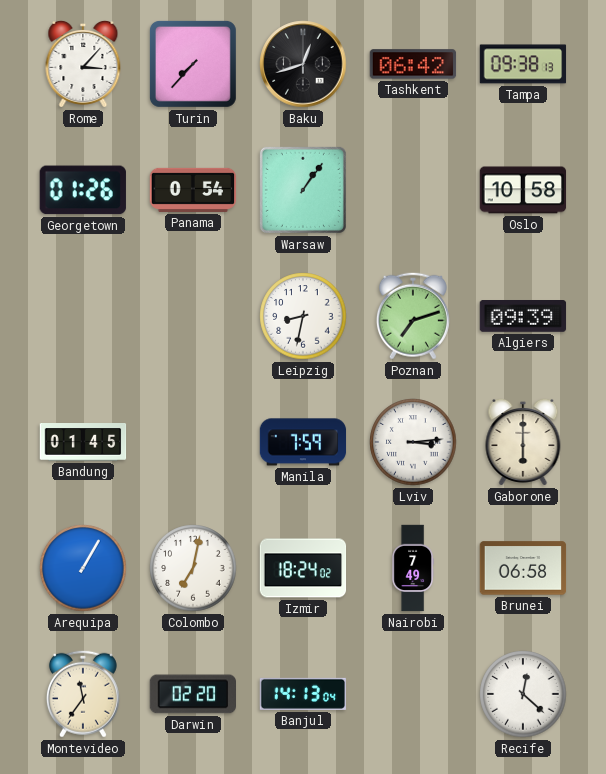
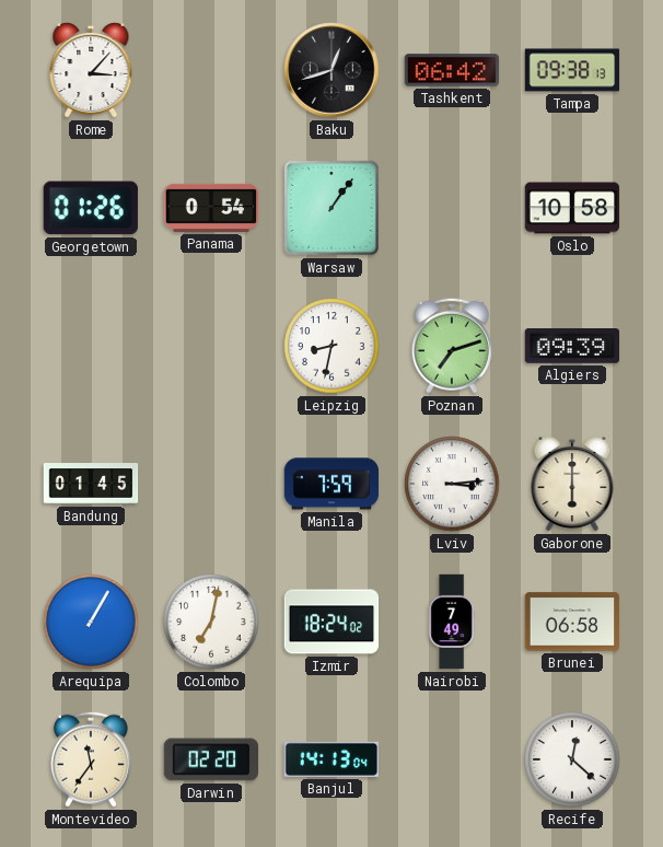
Turin: 7:37 -> none
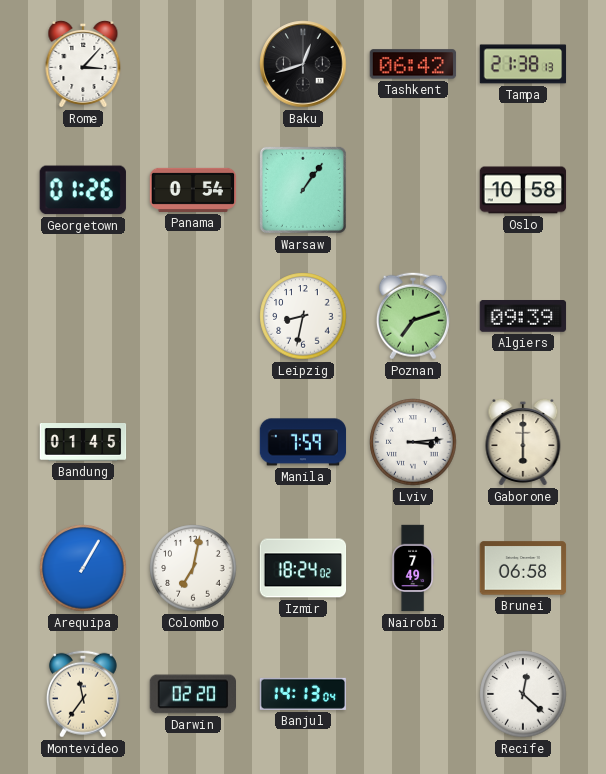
Tampa: 09:38 -> 21:38
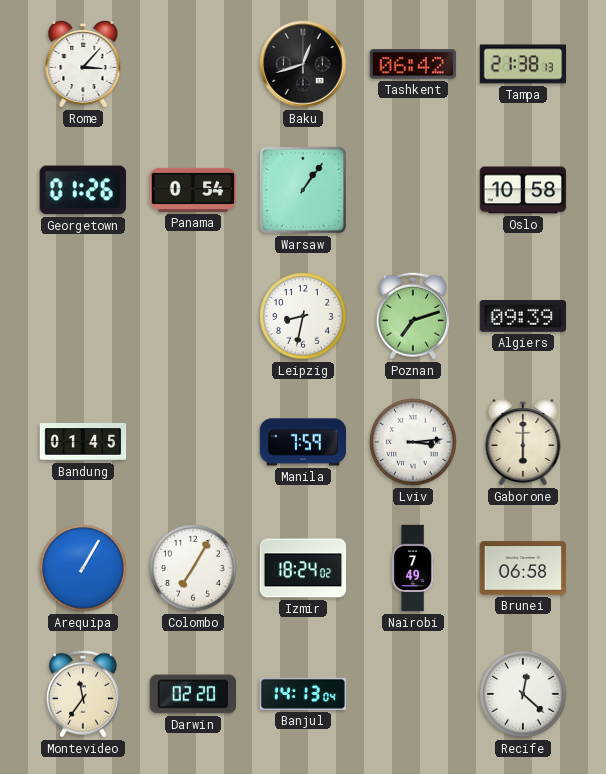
Colombo: 7:02 -> 7:05
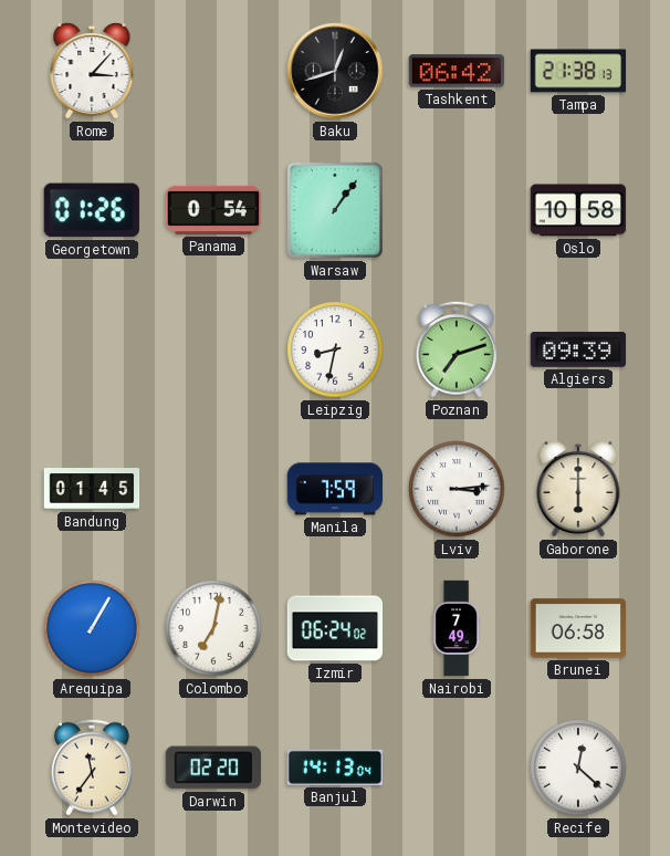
Colombo: 7:05 -> 7:02
Izmir: 18:24 -> 06:24
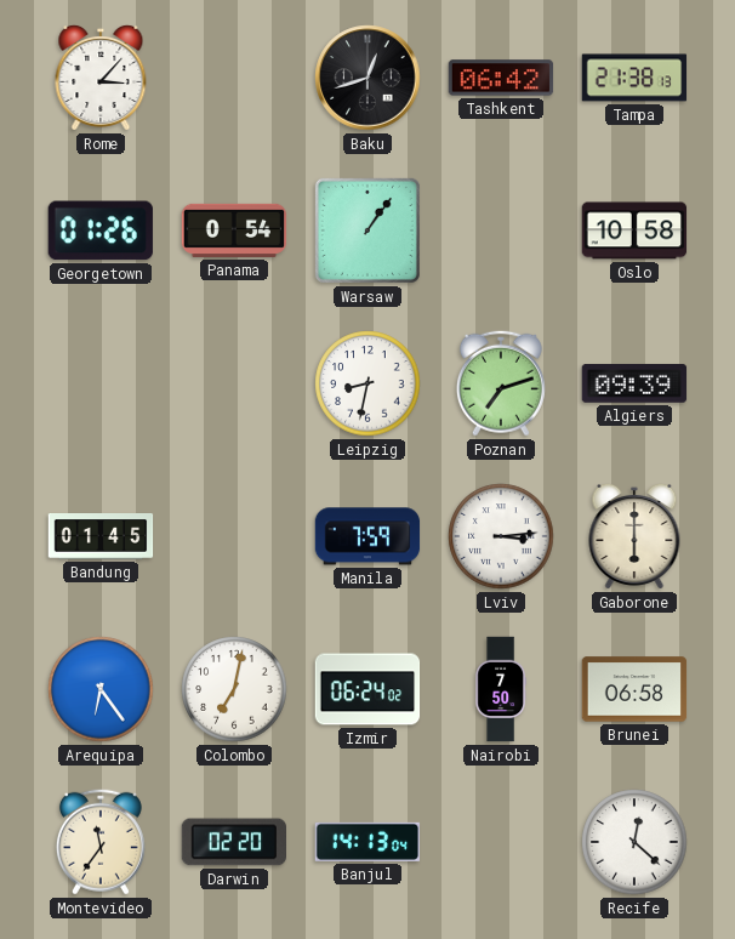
Arequipa: 1:05 -> 6:24
Nairobi: 7:49 -> 7:50
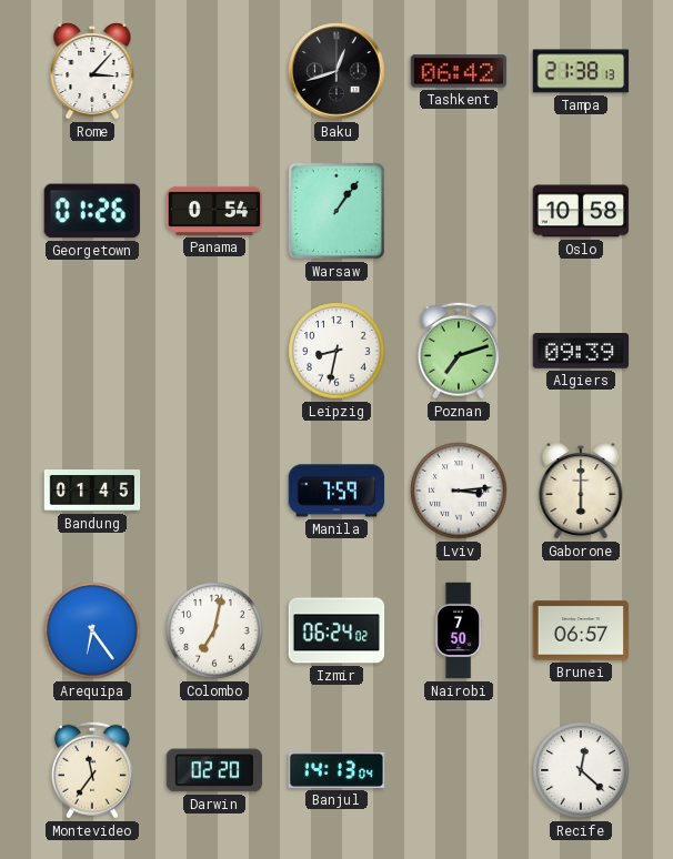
Brunei: 06:58 -> 06:57
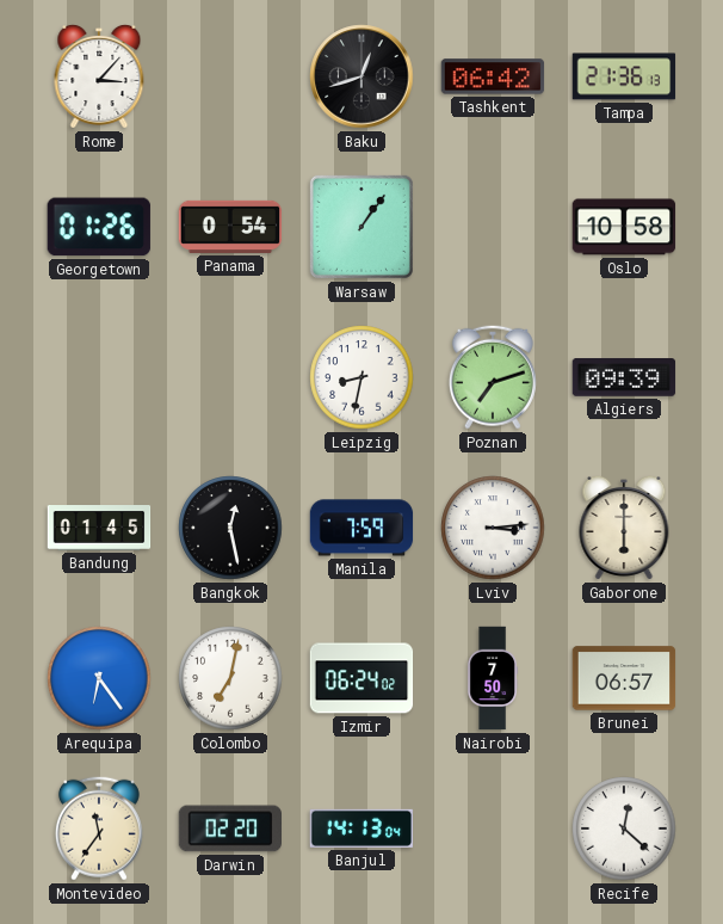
Tampa: 21:38 -> 21:36
Bangkok: none -> 12:28
